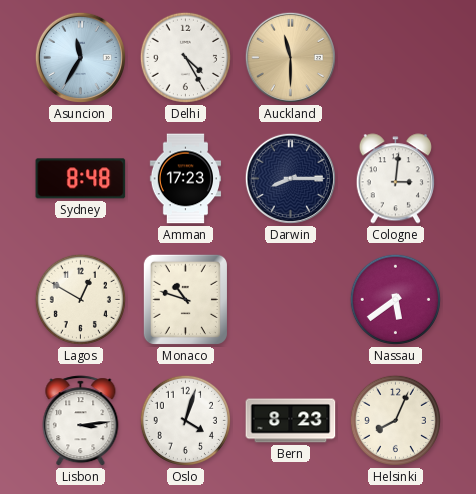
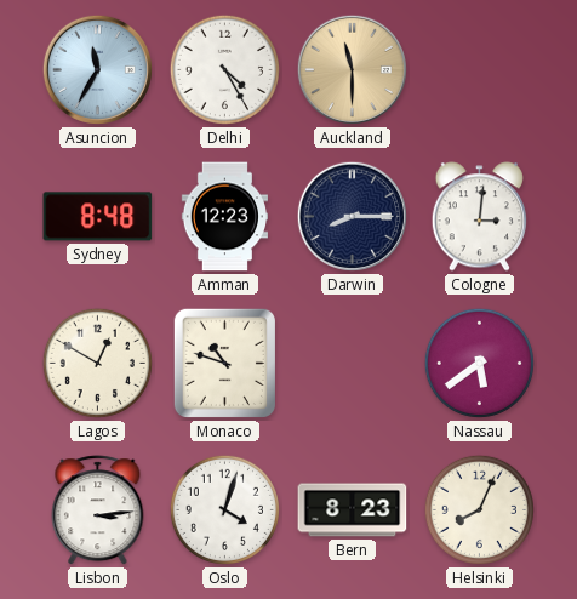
Amman: 17:23 -> 12:23
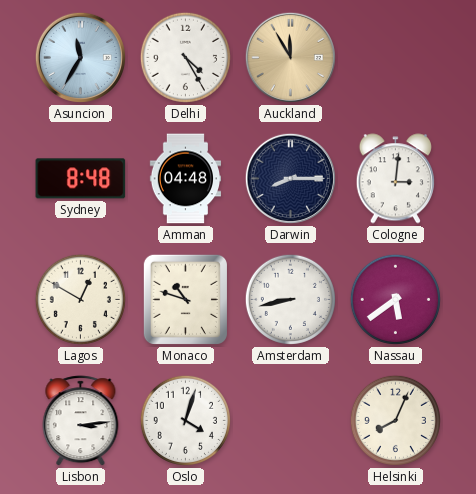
Auckland: 11:30 -> 11:55
Amman: 12:23 -> 04:48
Amsterdam: none -> 8:43
Bern: 8:23 -> none
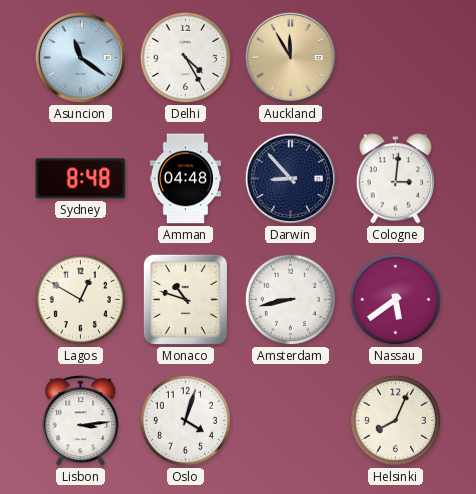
Asuncion: 11:35 -> 11:21
Darwin: 8:15 -> 8:53
